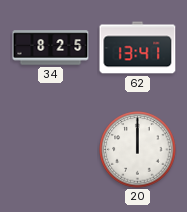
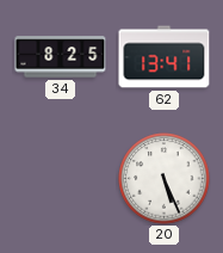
20: 12:00 -> 5:26
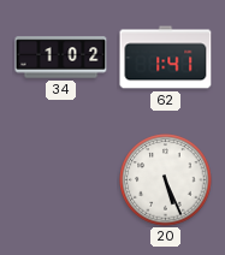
34: 8:25 -> 1:02
62: 13:41 -> 1:41
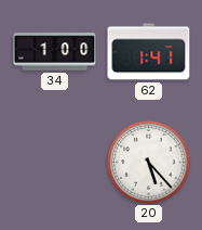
34: 1:02 -> 1:00
20: 5:26 -> 5:23
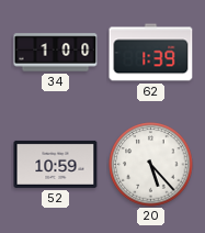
62: 1:41 -> 1:39
52: none -> 10:59
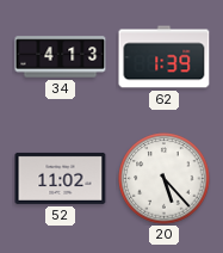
34: 1:00 -> 4:13
52: 10:59 -> 11:02
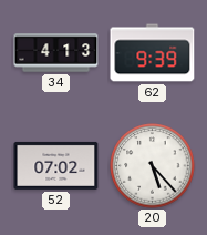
62: 1:39 -> 9:39
52: 11:02 -> 07:02
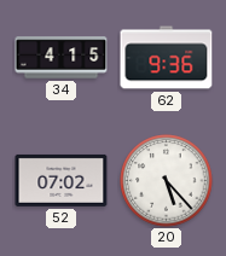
34: 4:13 -> 4:15
62: 9:39 -> 9:36
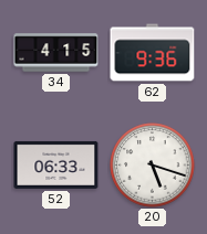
52: 07:02 -> 06:33
20: 5:23 -> 5:18
